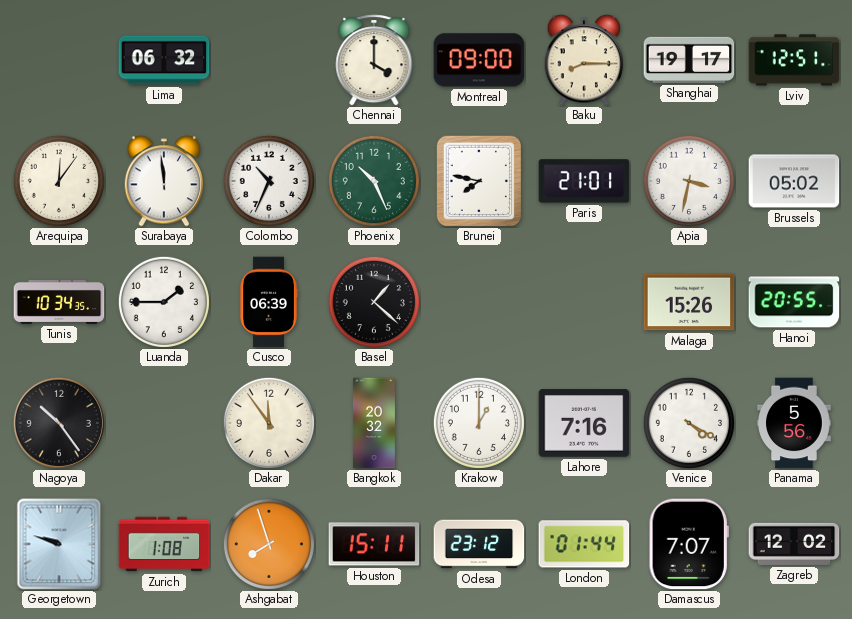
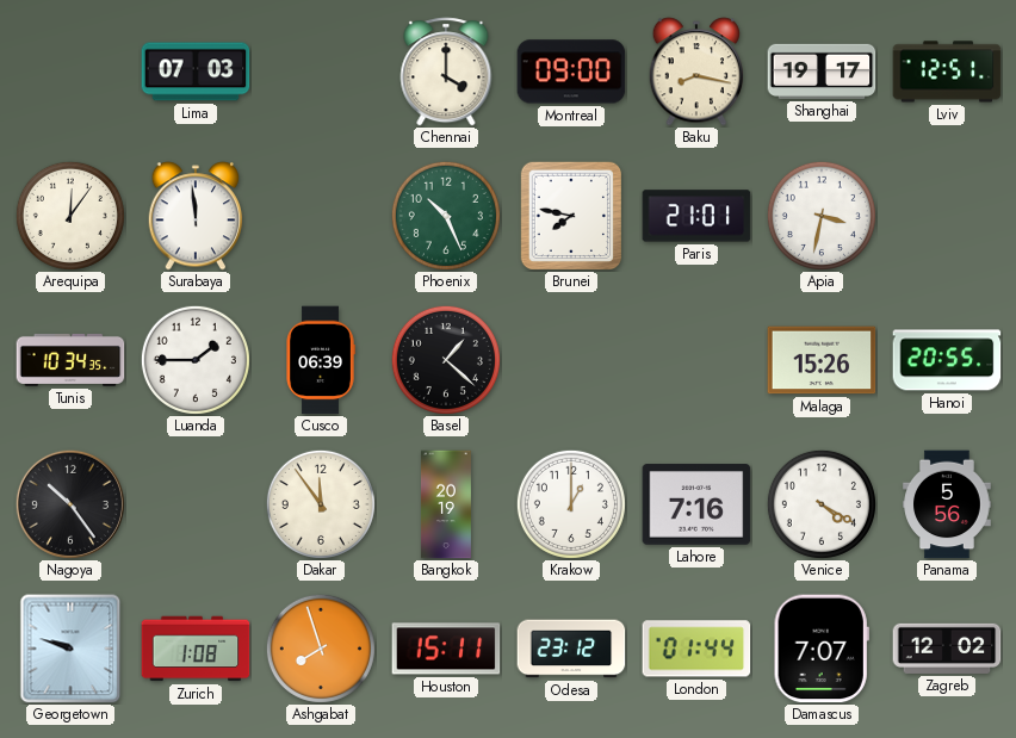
Lima: 06:32 -> 07:03
Baku: 8:15 -> 8:17
Colombo: 10:34 -> none
Brussels: 05:02 -> none
Bangkok: 20:32 -> 20:19
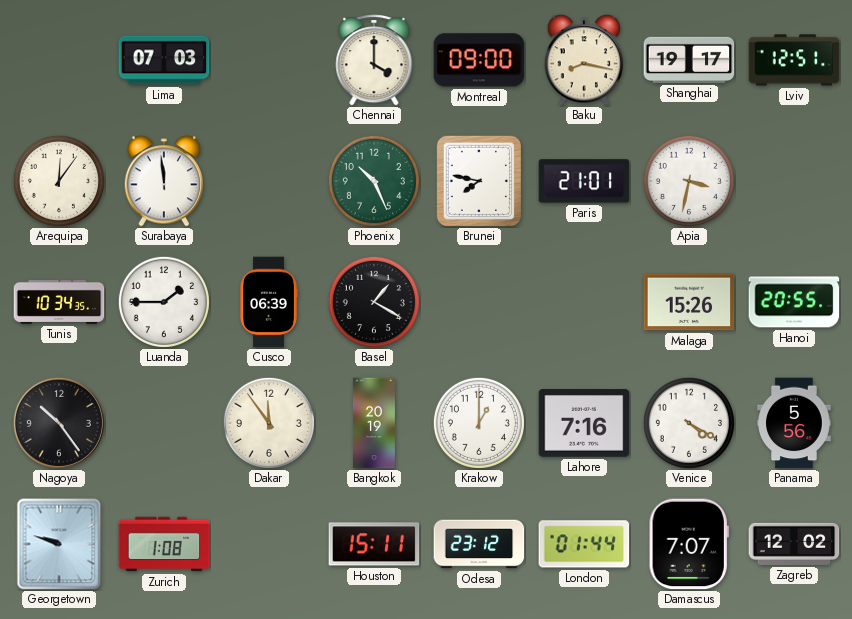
Basel: 1:22 -> 1:20
Ashgabat: 7:57 -> none
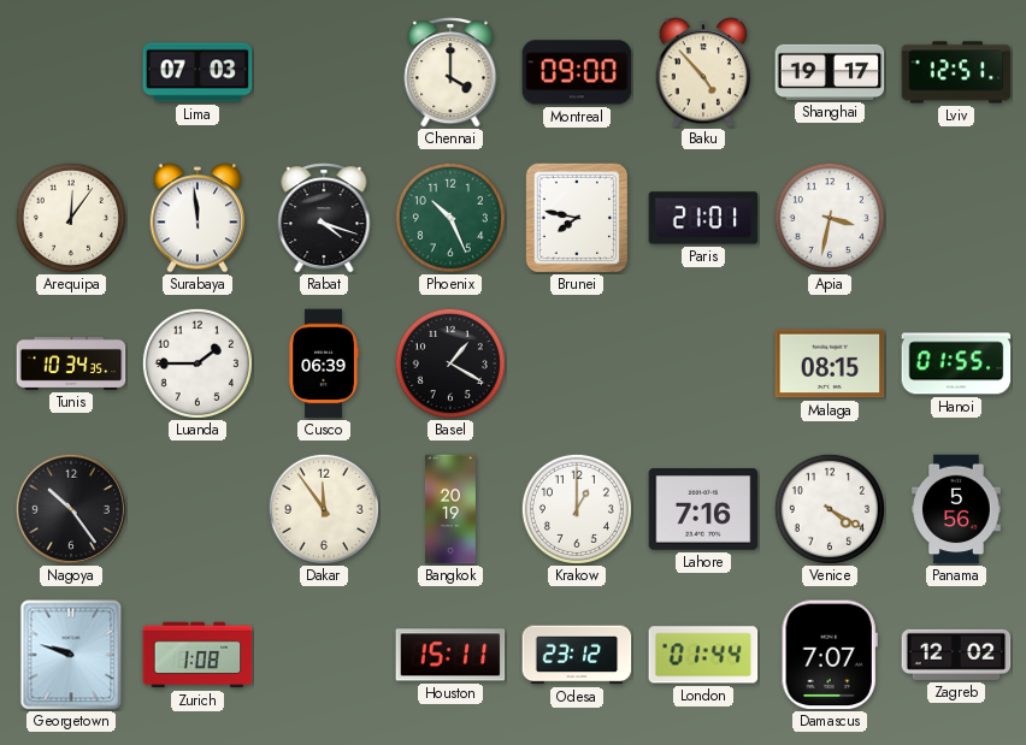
Baku: 8:17 -> 4:53
Rabat: none -> 4:18
Malaga: 15:26 -> 08:15
Hanoi: 20:55 -> 01:55
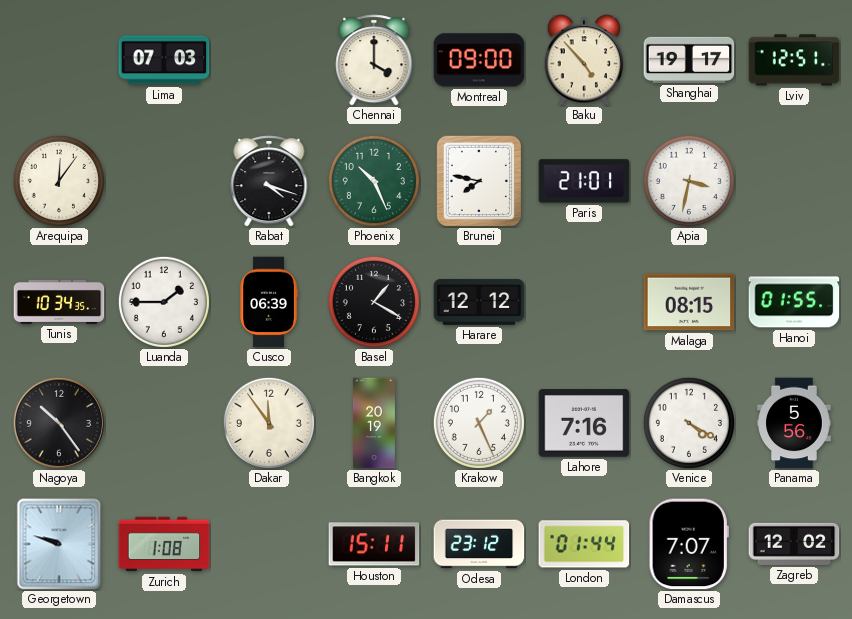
Surabaya: 11:59 -> none
Harare: none -> 12:12
Krakow: 1:00 -> 1:26
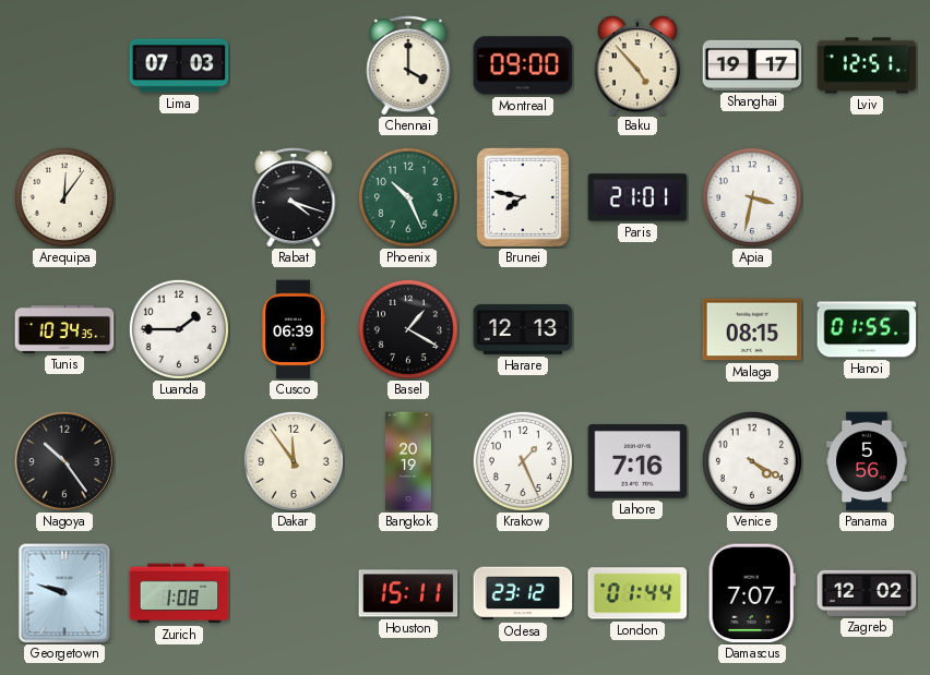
Harare: 12:12 -> 12:13
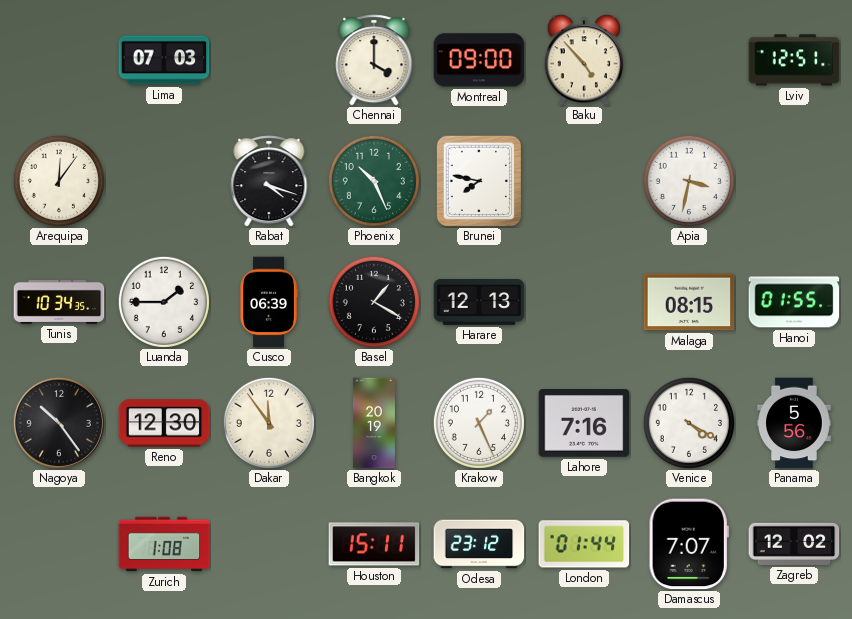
Shanghai: 19:17 -> none
Paris: 21:01 -> none
Reno: none -> 12:30
Georgetown: 9:48 -> none
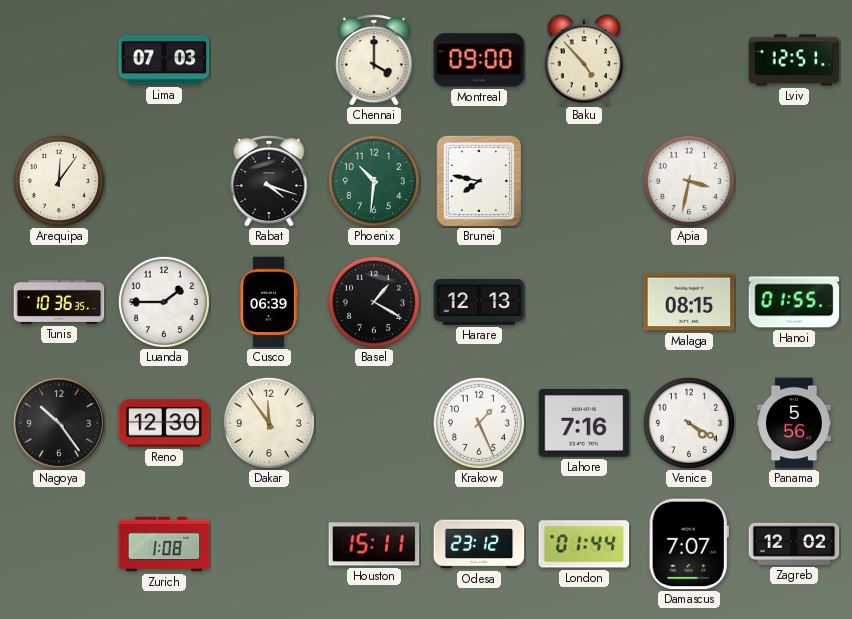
Phoenix: 10:26 -> 10:31
Tunis: 10:34 -> 10:36
Bangkok: 20:19 -> none
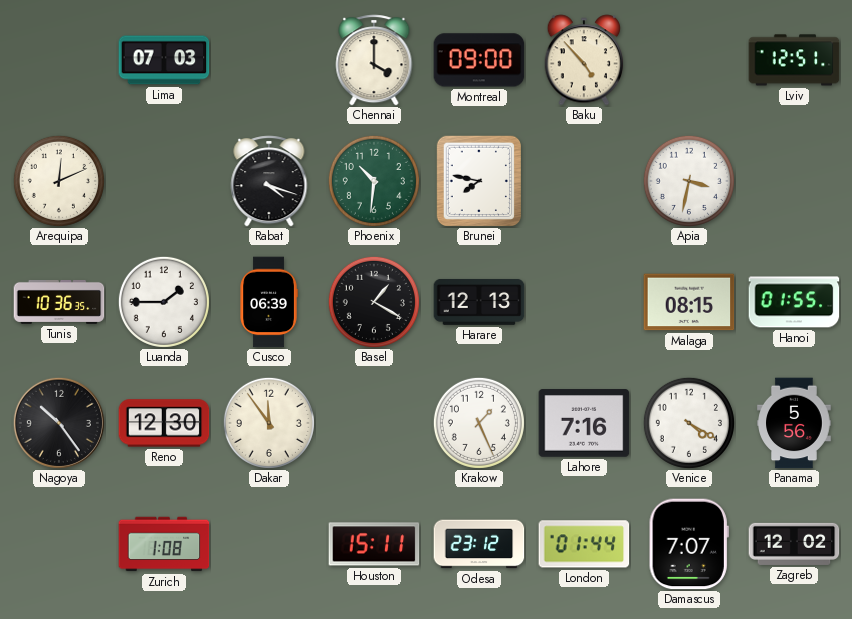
Arequipa: 12:06 -> 12:11
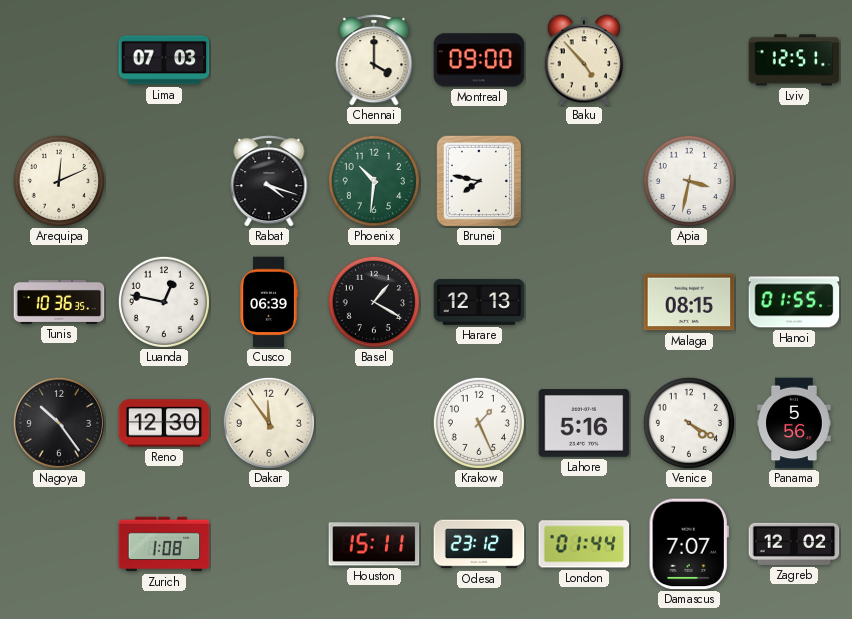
Luanda: 1:45 -> 12:47
Lahore: 7:16 -> 5:16
